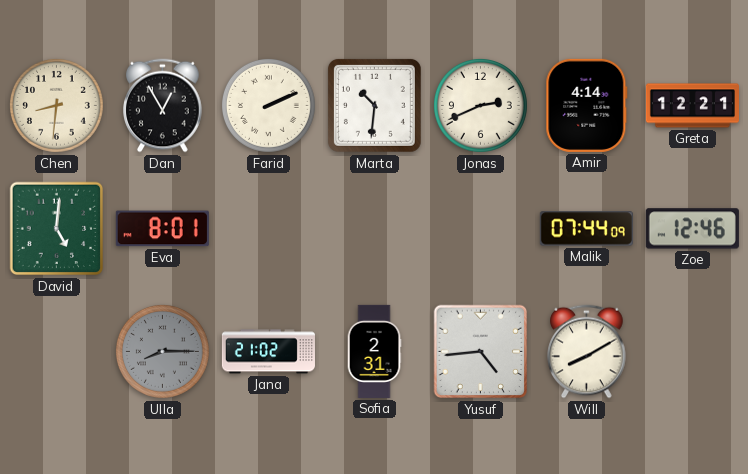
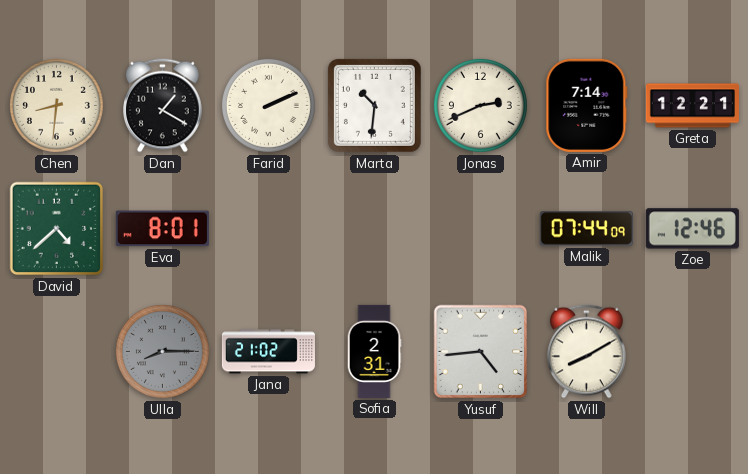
Dan: 12:55 -> 1:20
Amir: 4:14 -> 7:14
David: 5:01 -> 4:38
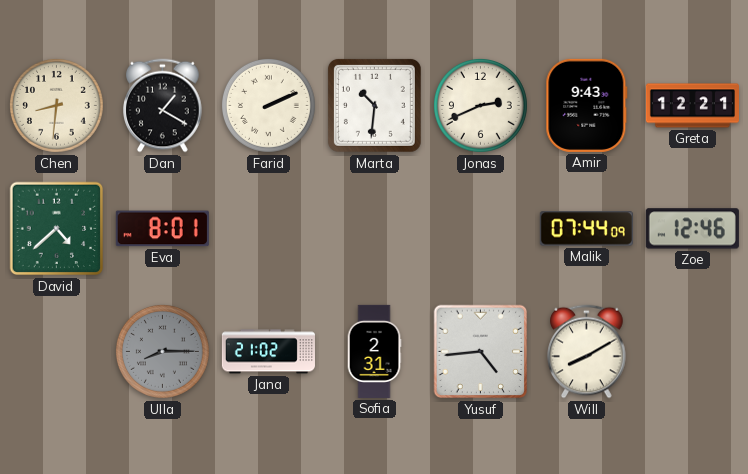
Amir: 7:14 -> 9:43
